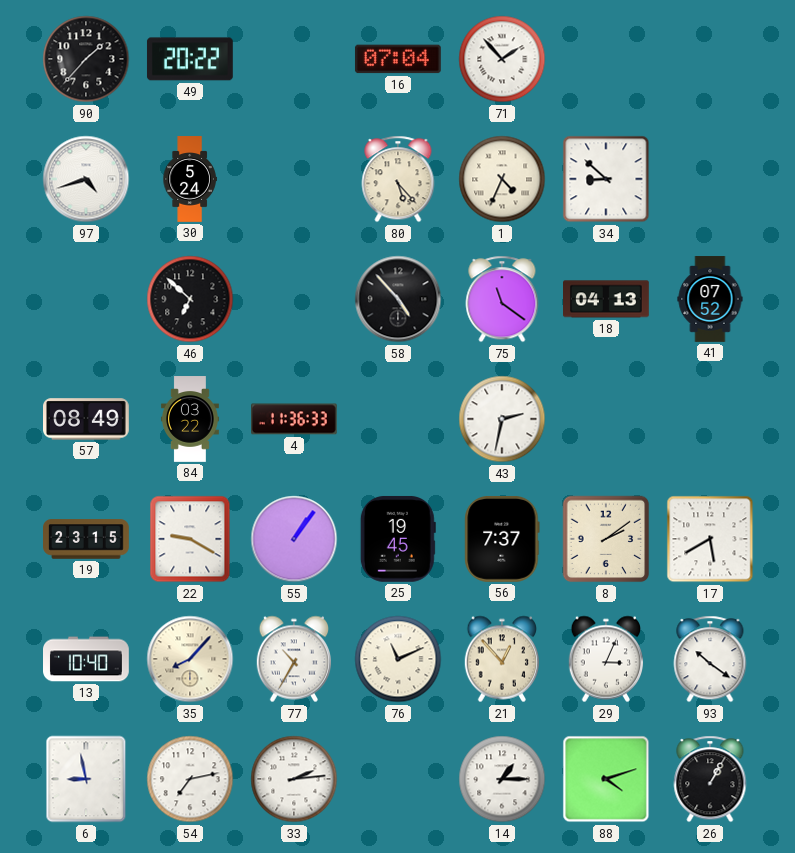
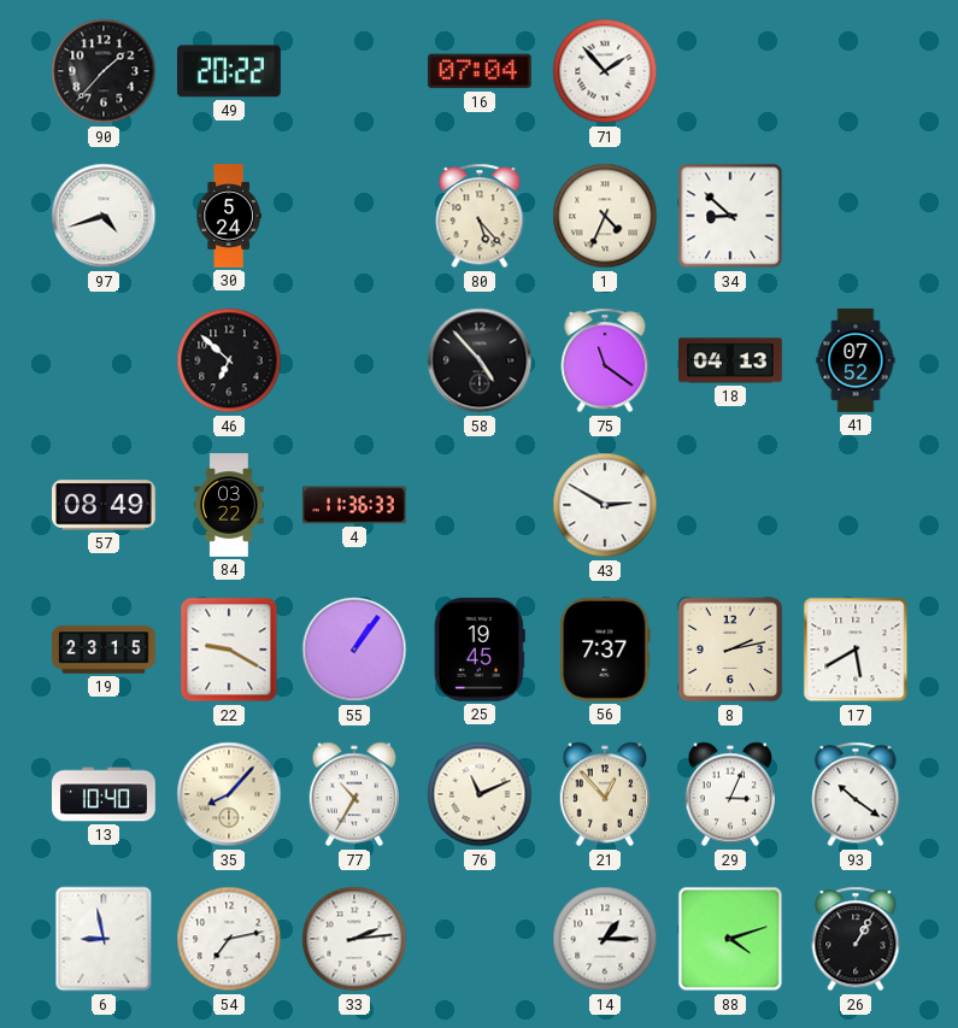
43: 2:32 -> 2:50
8: 2:09 -> 2:13
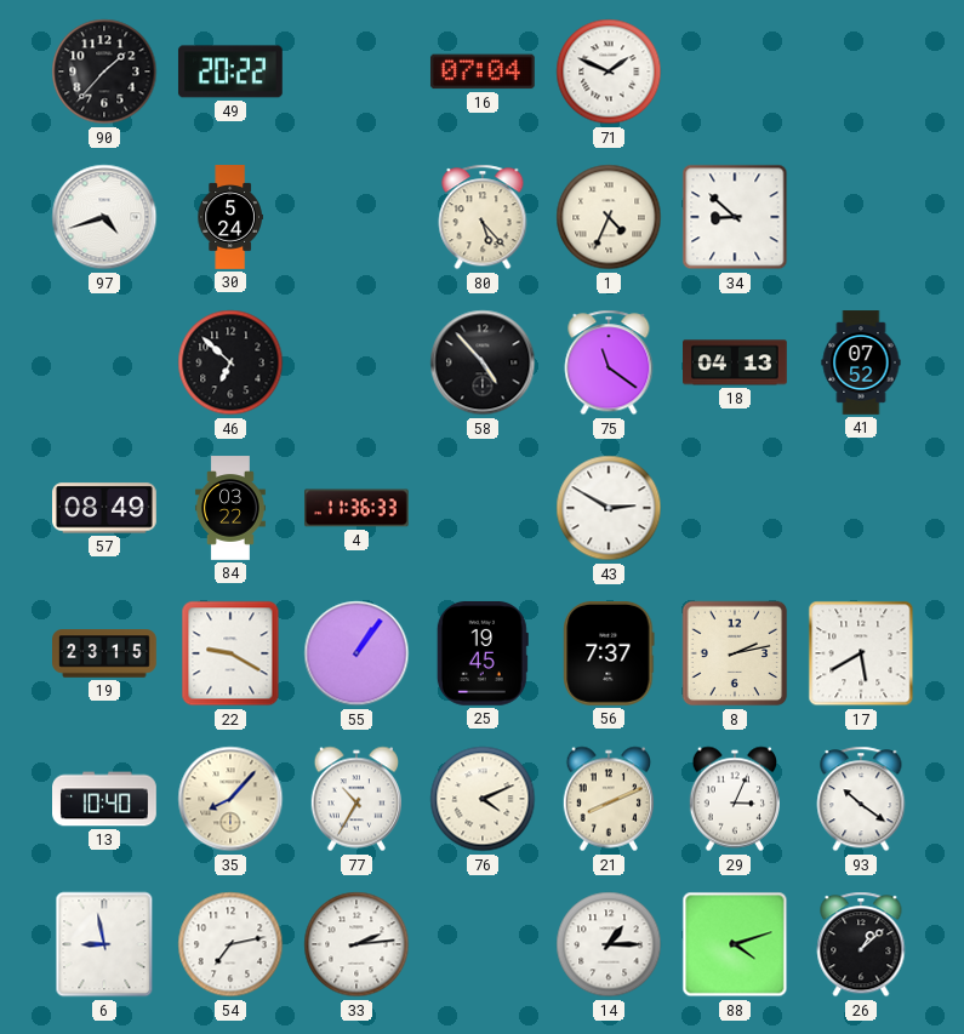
71: 1:53 -> 1:49
76: 11:11 -> 4:11
21: 12:53 -> 8:11
26: 1:05 -> 1:08
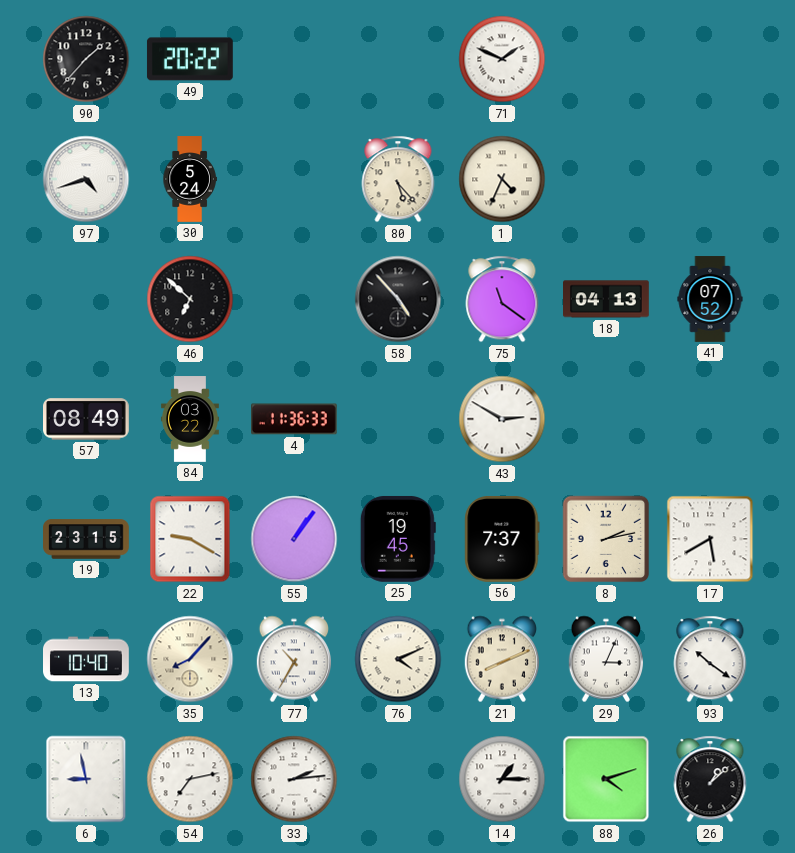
16: 07:04 -> none
34: 8:52 -> none
